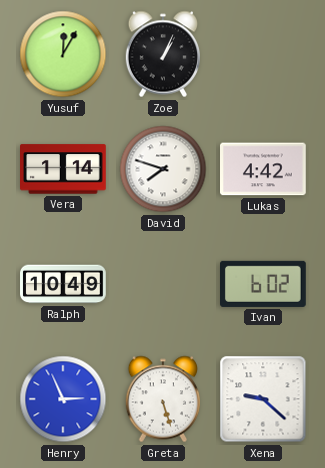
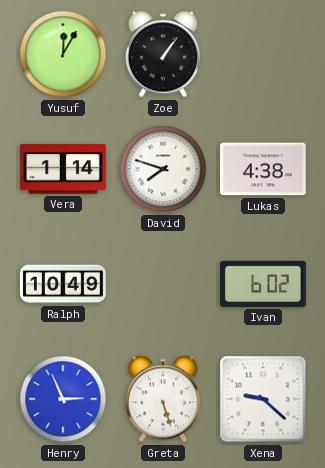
Zoe: 1:04 -> 1:06
Lukas: 4:42 -> 4:38
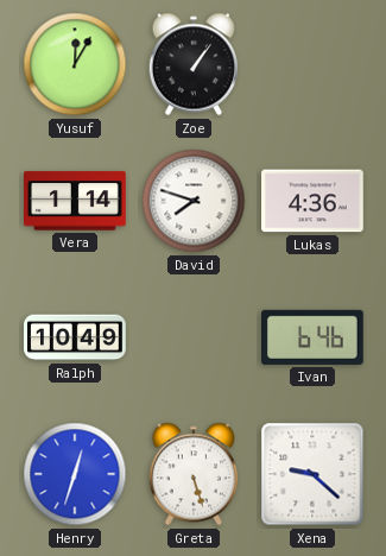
Lukas: 4:38 -> 4:36
Ivan: 6:02 -> 6:46
Henry: 2:56 -> 12:33
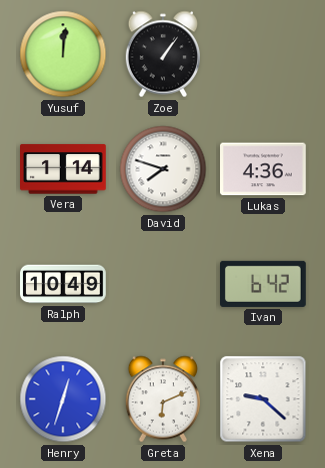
Yusuf: 12:05 -> 12:01
Ivan: 6:46 -> 6:42
Greta: 5:27 -> 6:11
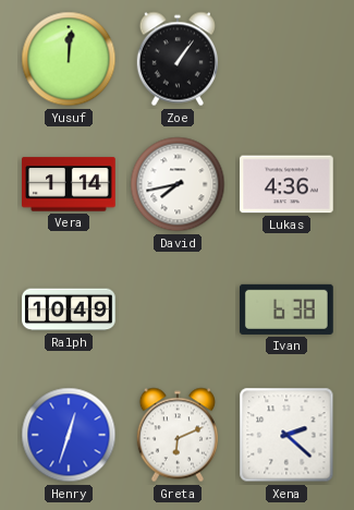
David: 7:48 -> 7:43
Ivan: 6:42 -> 6:38
Xena: 9:22 -> 2:22
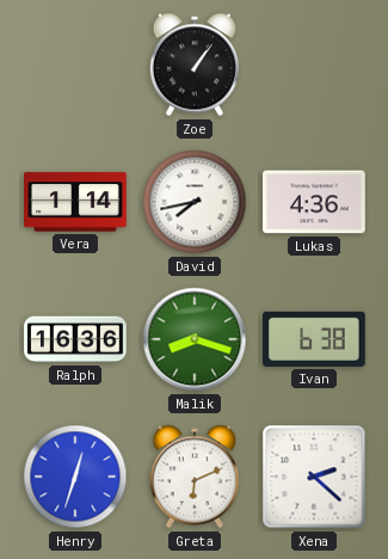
Yusuf: 12:01 -> none
Ralph: 10:49 -> 16:36
Malik: none -> 8:18
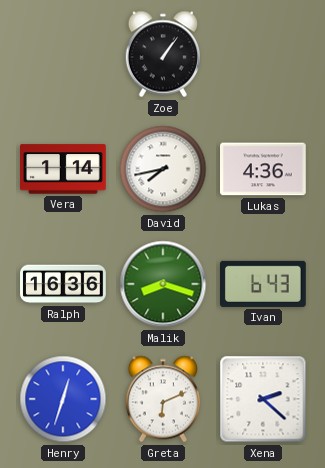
Ivan: 6:38 -> 6:43
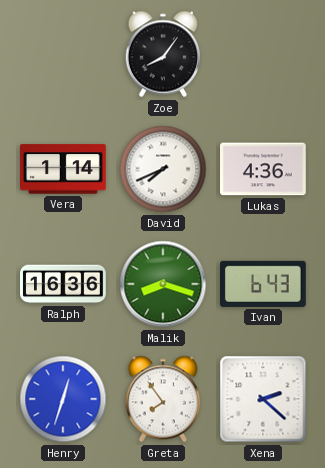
Zoe: 1:06 -> 8:06
David: 7:43 -> 7:41
Greta: 6:11 -> 7:54
